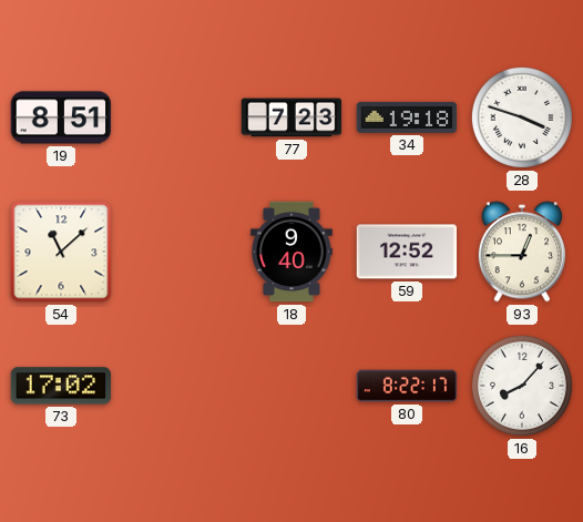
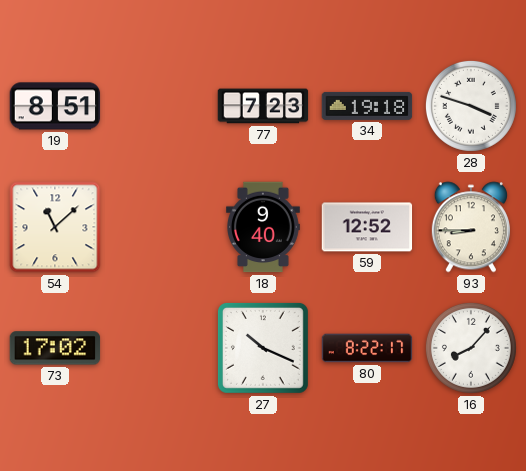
93: 12:45 -> 8:45
27: none -> 10:19
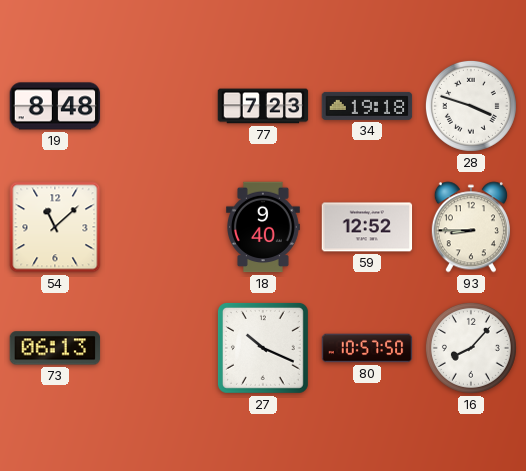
19: 8:51 -> 8:48
73: 17:02 -> 06:13
80: 8:22 -> 10:57
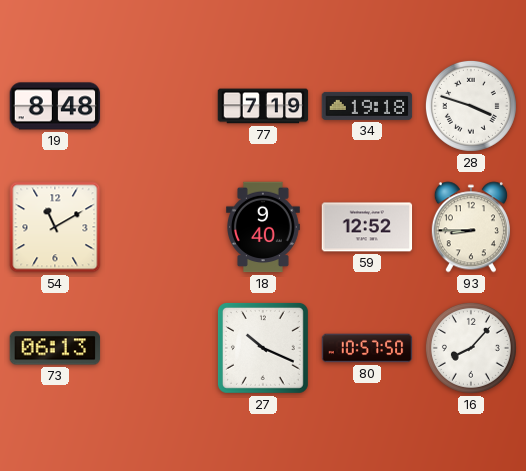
77: 7:23 -> 7:19
54: 11:08 -> 11:10
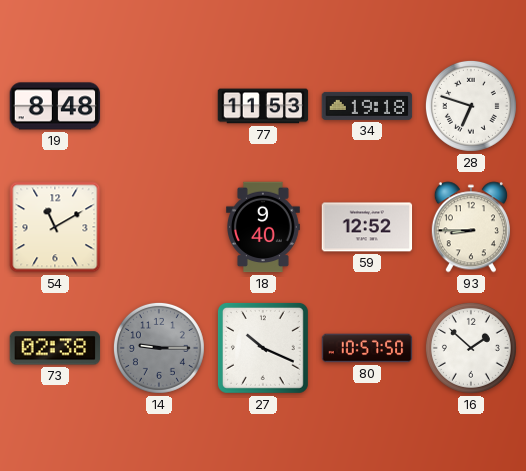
77: 7:19 -> 11:53
28: 3:48 -> 6:48
73: 06:13 -> 02:38
14: none -> 9:15
16: 8:07 -> 1:52
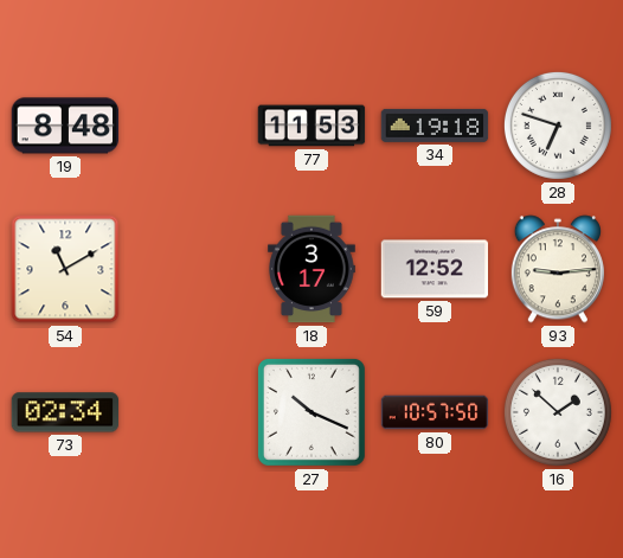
18: 9:40 -> 3:17
93: 8:45 -> 9:14
73: 02:38 -> 02:34
14: 9:15 -> none
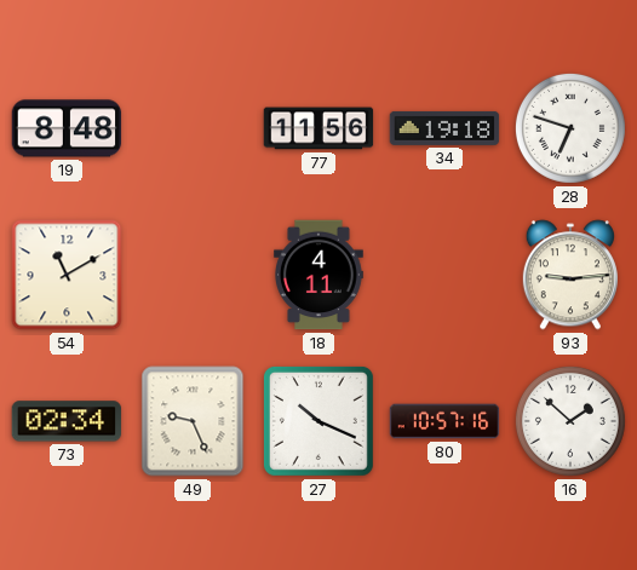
77: 11:53 -> 11:56
18: 3:17 -> 4:11
59: 12:52 -> none
49: none -> 9:26
80: 10:57:50 -> 10:57:16
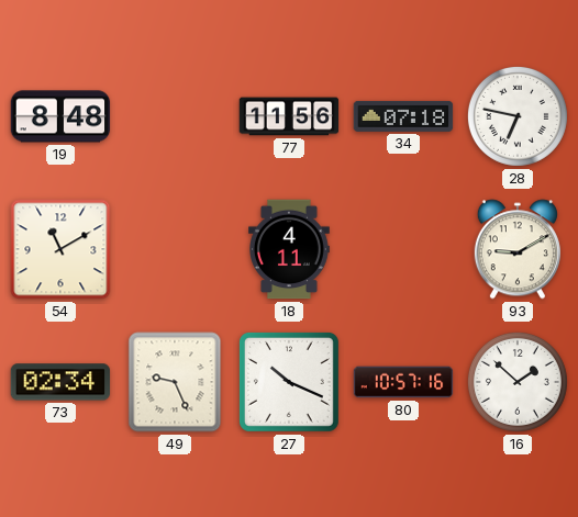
34: 19:18 -> 07:18
28: 6:48 -> 6:47
93: 9:14 -> 9:10
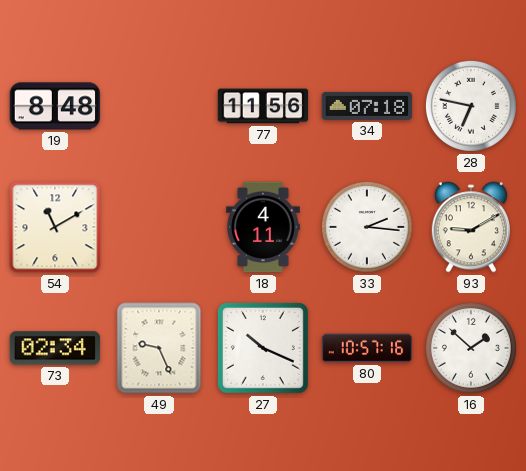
33: none -> 2:16
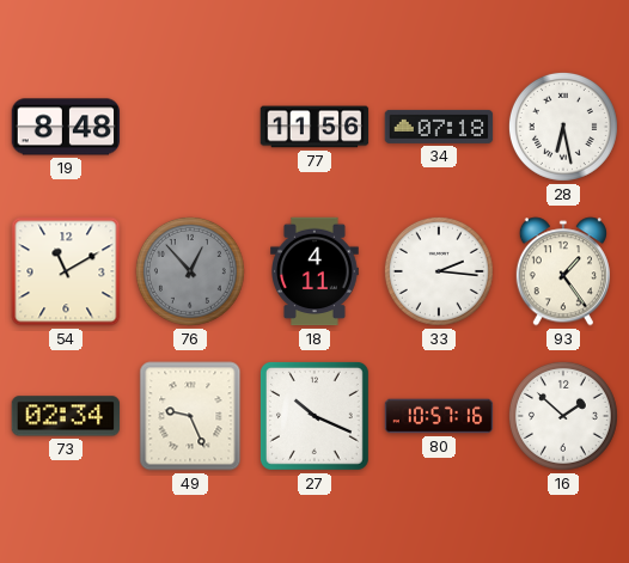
28: 6:47 -> 6:28
76: none -> 12:53
93: 9:10 -> 1:24
